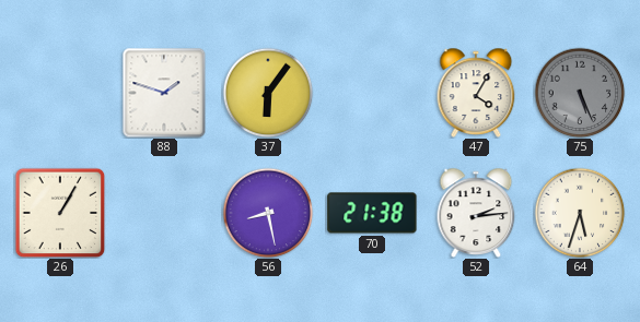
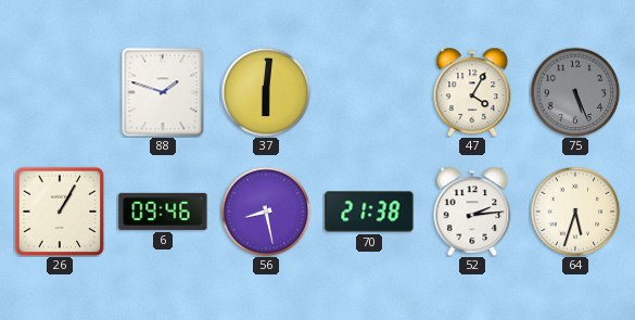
37: 6:06 -> 6:01
6: none -> 09:46
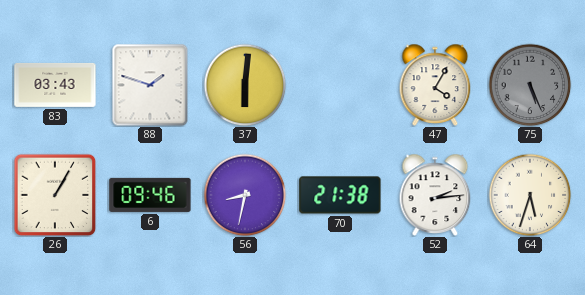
83: none -> 03:43
56: 8:28 -> 8:32
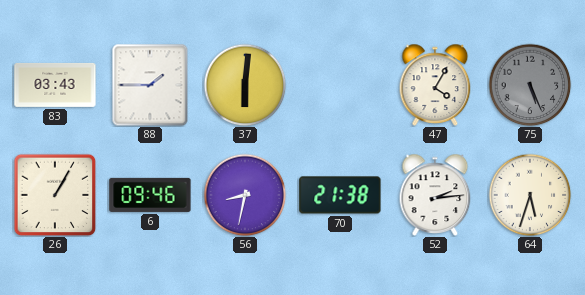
88: 1:48 -> 1:45
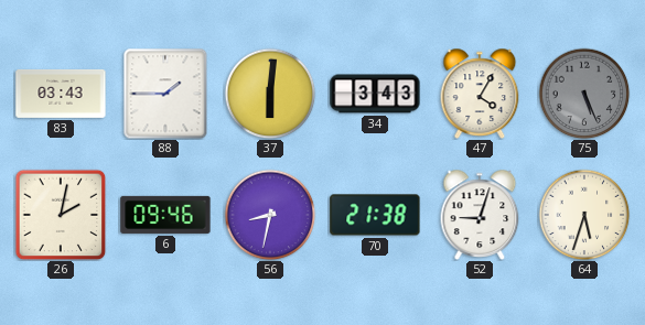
34: none -> 3:43
26: 1:05 -> 2:02
52: 2:14 -> 9:03
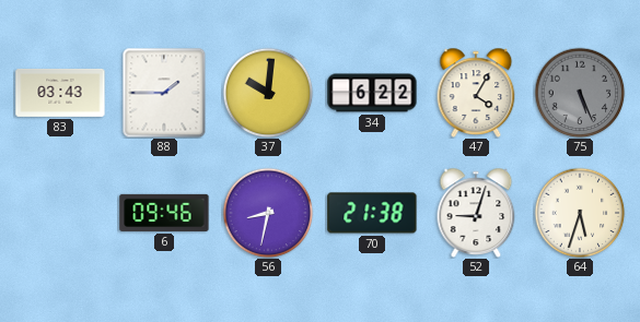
37: 6:01 -> 10:01
34: 3:43 -> 6:22
26: 2:02 -> none
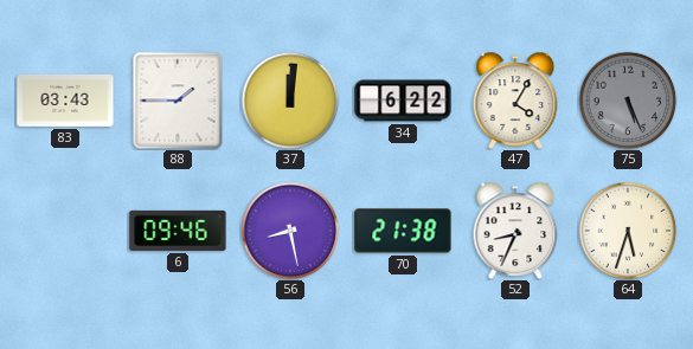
37: 10:01 -> 12:01
56: 8:32 -> 8:28
52: 9:03 -> 8:34
